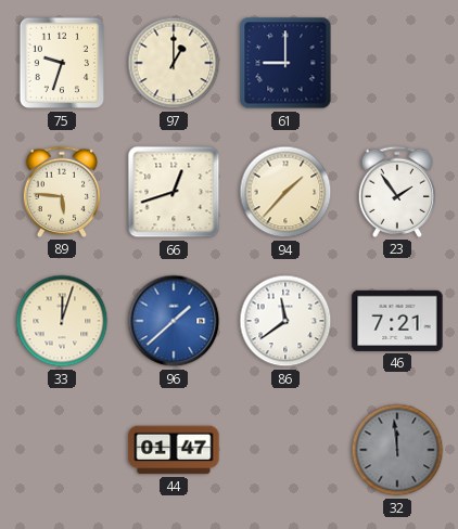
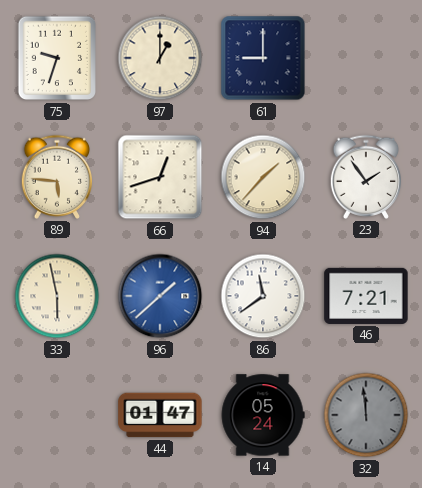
33: 12:03 -> 5:58
14: none -> 05:24
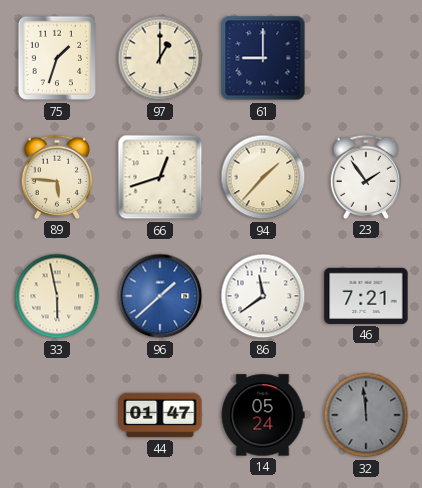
75: 9:33 -> 1:33
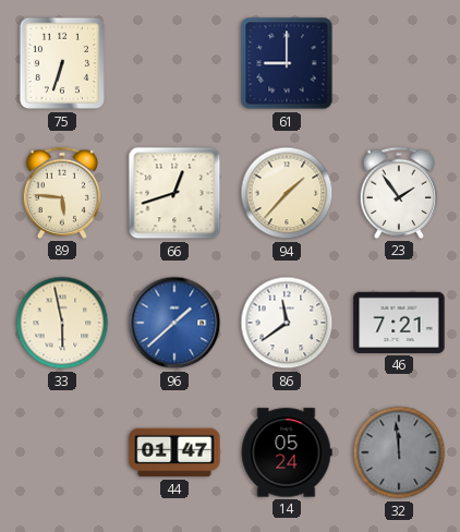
75: 1:33 -> 6:33
97: 1:00 -> none
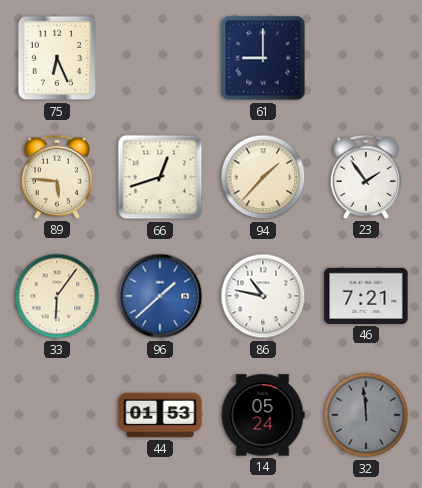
75: 6:33 -> 6:26
33: 5:58 -> 6:06
86: 11:39 -> 10:47
44: 01:47 -> 01:53
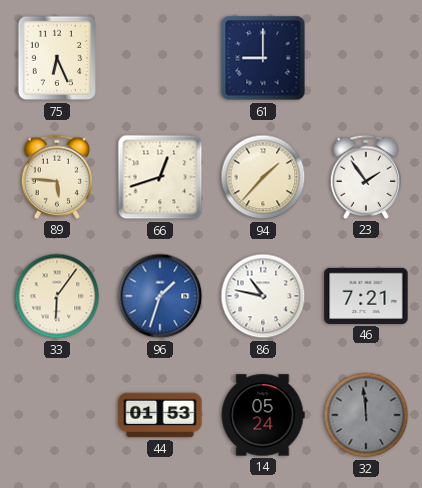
96: 1:38 -> 1:33
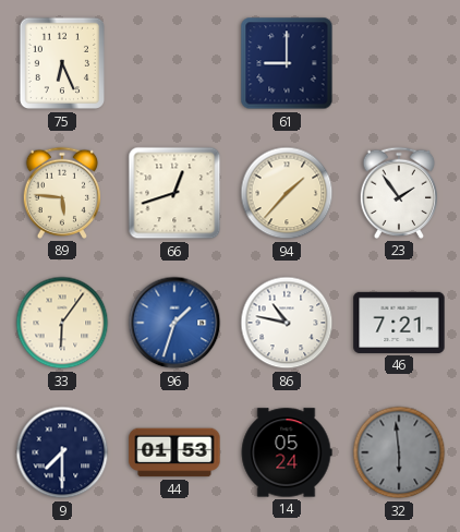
9: none -> 7:30
32: 11:59 -> 5:59
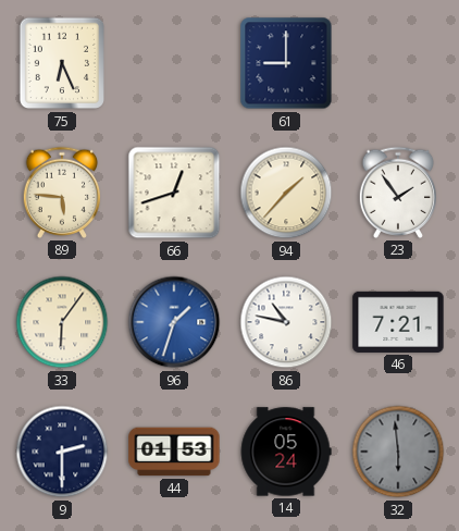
9: 7:30 -> 2:30
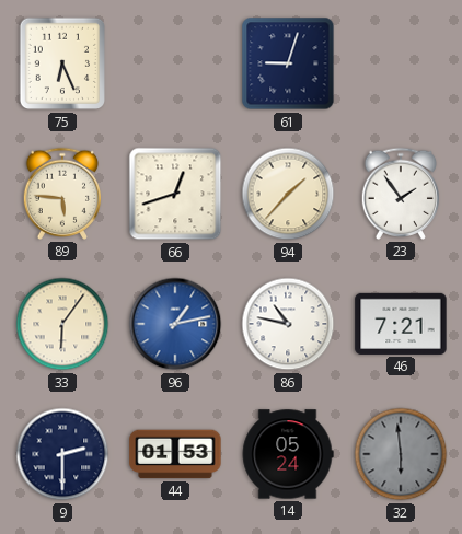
61: 9:00 -> 9:03
96: 1:33 -> 1:13
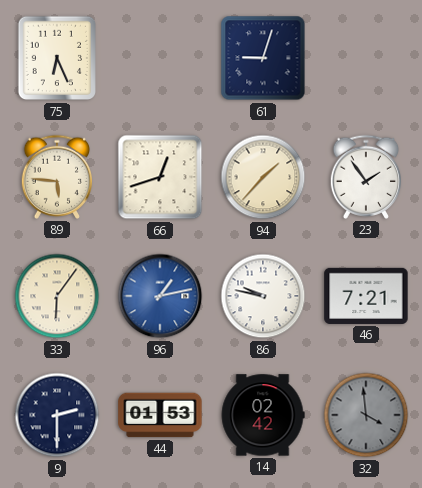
86: 10:47 -> 9:47
14: 05:24 -> 02:42
32: 5:59 -> 3:59
